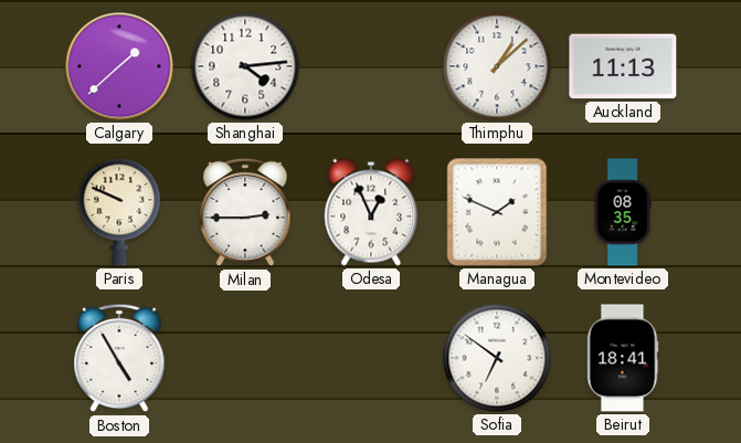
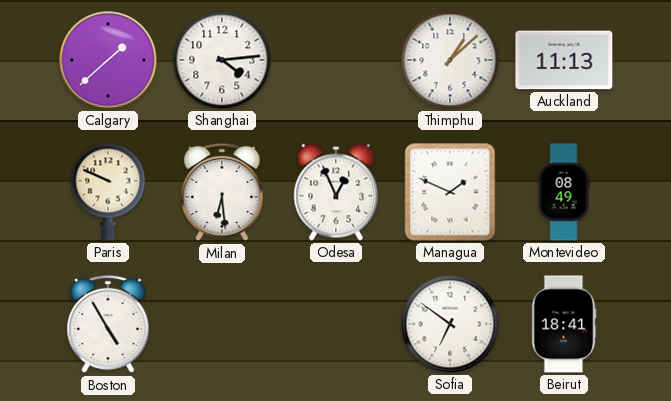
Milan: 2:45 -> 6:29
Montevideo: 08:35 -> 08:49
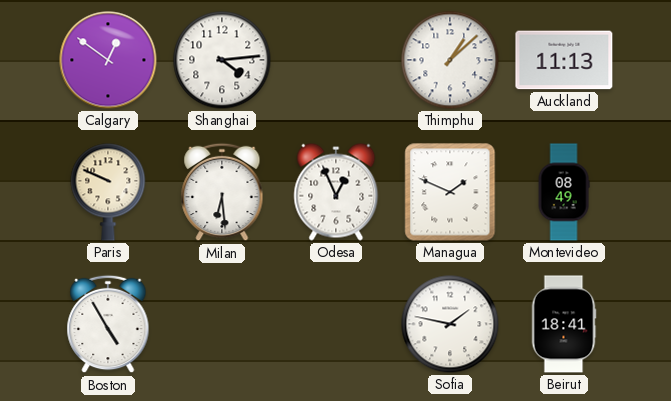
Calgary: 1:38 -> 12:51
Sofia: 6:51 -> 1:47
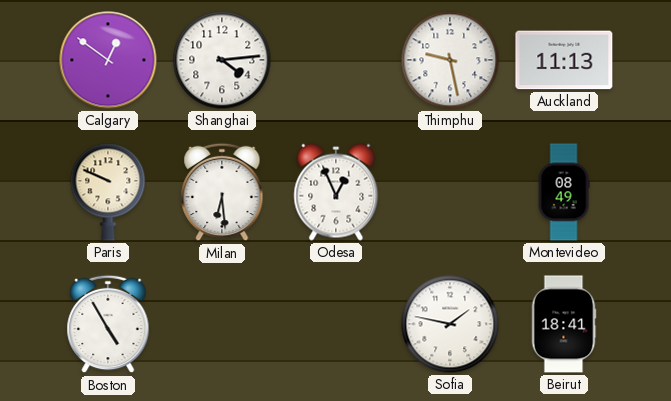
Thimphu: 1:08 -> 9:28
Managua: 1:49 -> none
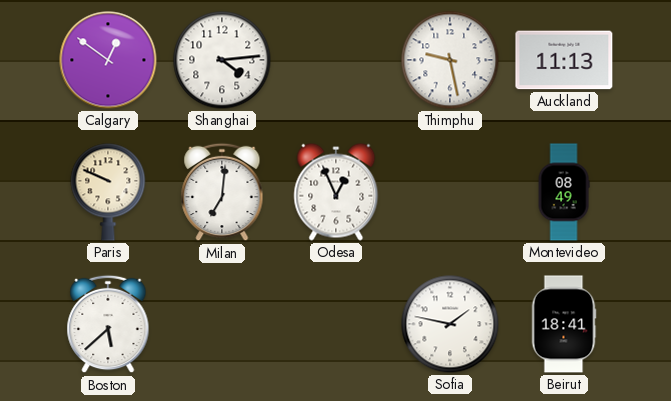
Milan: 6:29 -> 7:01
Boston: 4:55 -> 5:38
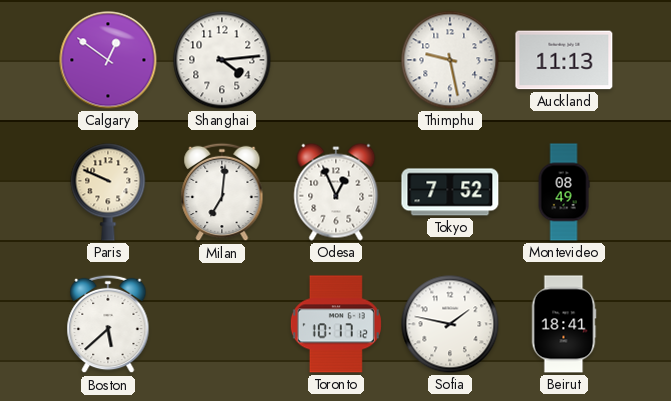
Tokyo: none -> 7:52
Toronto: none -> 10:17
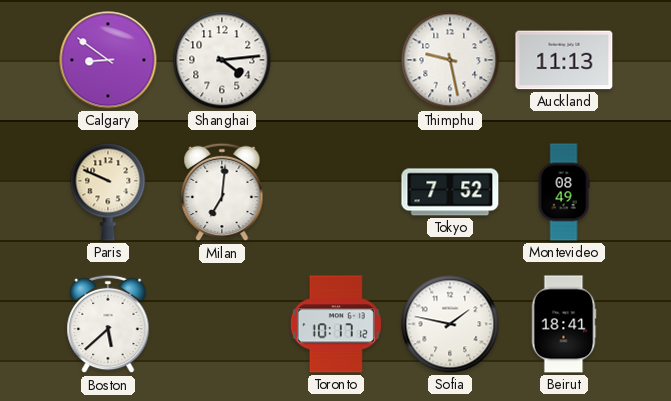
Calgary: 12:51 -> 8:51
Odesa: 12:56 -> none
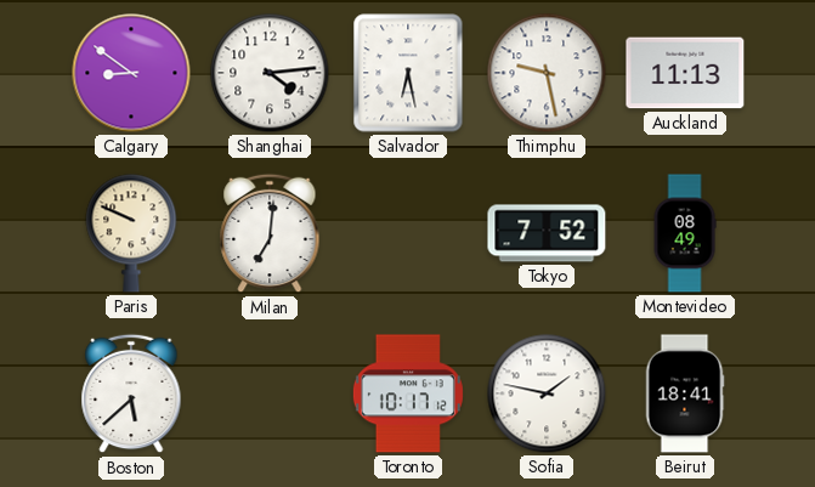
Salvador: none -> 6:28
